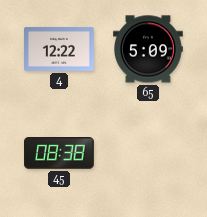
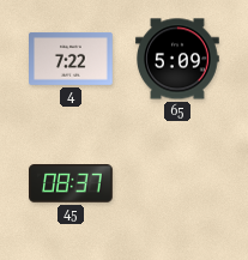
4: 12:22 -> 7:22
45: 08:38 -> 08:37
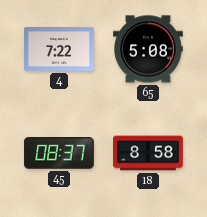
65: 5:09 -> 5:08
18: none -> 8:58
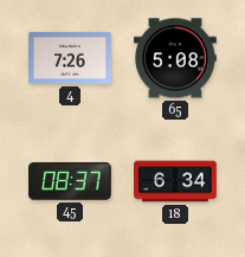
4: 7:22 -> 7:26
18: 8:58 -> 6:34
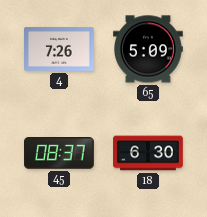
65: 5:08 -> 5:09
18: 6:34 -> 6:30
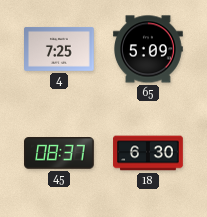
4: 7:26 -> 7:25
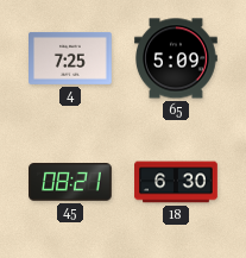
45: 08:37 -> 08:21
